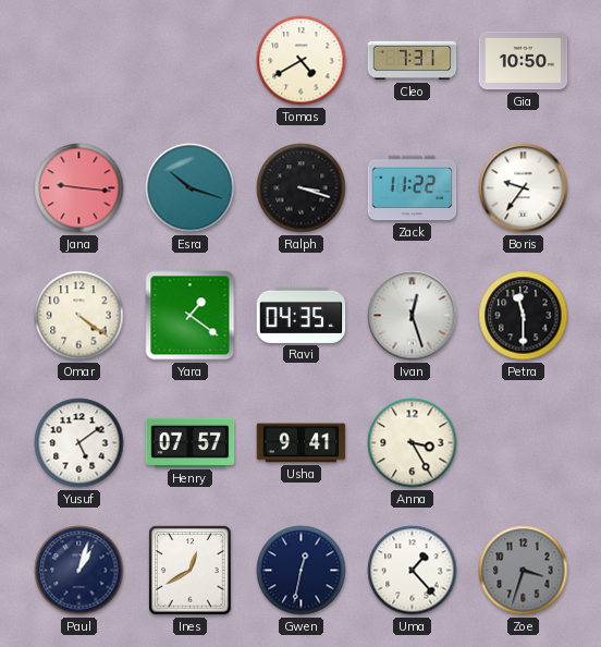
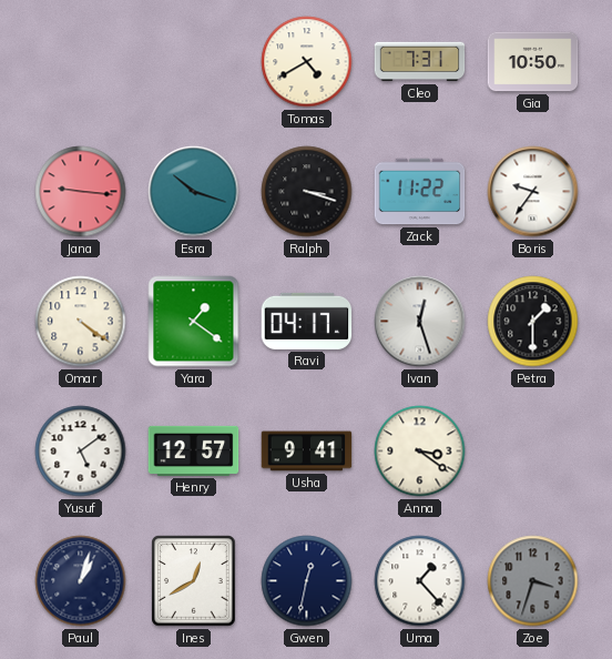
Ravi: 04:35 -> 04:17
Petra: 11:30 -> 1:30
Henry: 07:57 -> 12:57
Anna: 3:25 -> 3:21
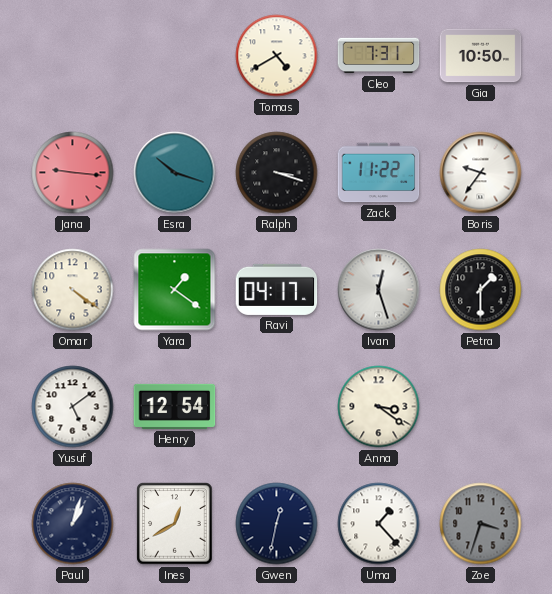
Henry: 12:57 -> 12:54
Usha: 9:41 -> none
